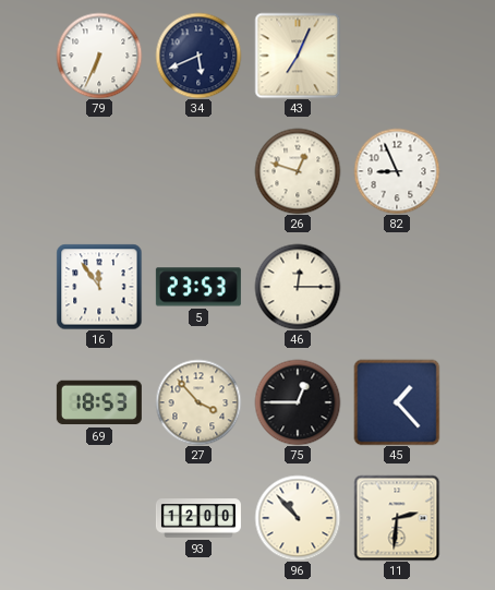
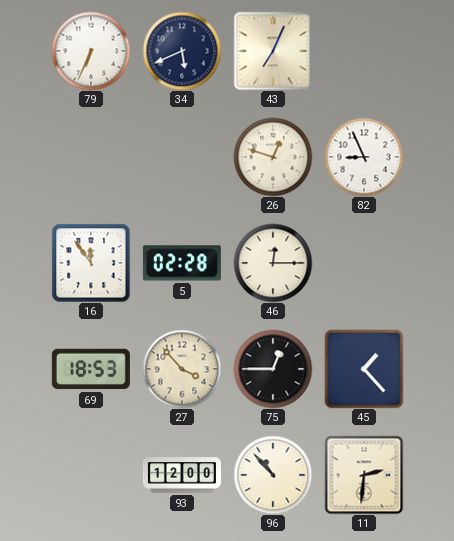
5: 23:53 -> 02:28
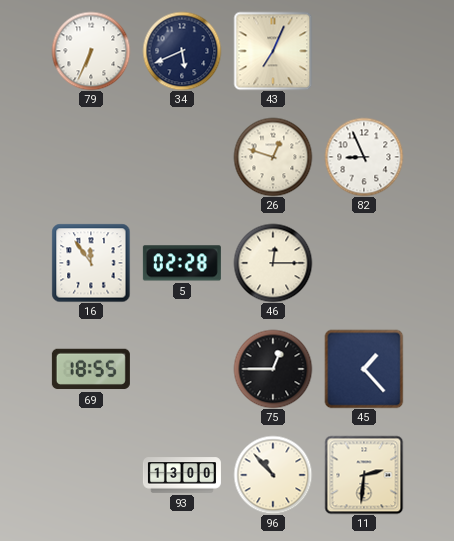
69: 18:53 -> 18:55
27: 3:53 -> none
93: 12:00 -> 13:00
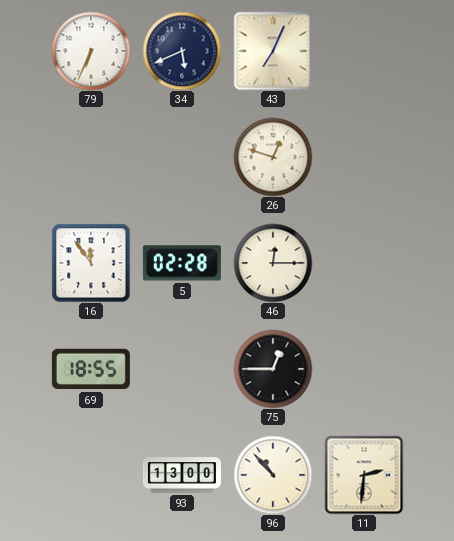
82: 8:56 -> none
45: 1:23 -> none
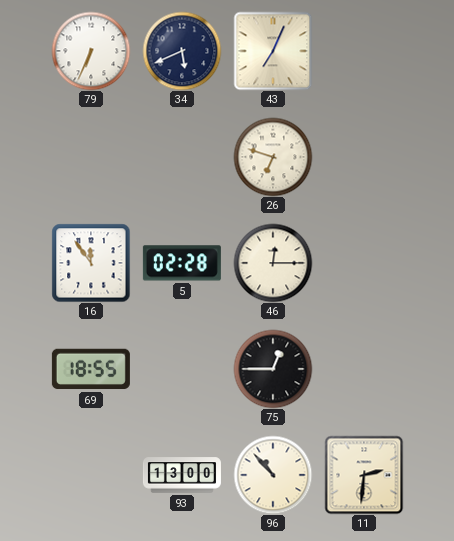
26: 12:48 -> 6:48
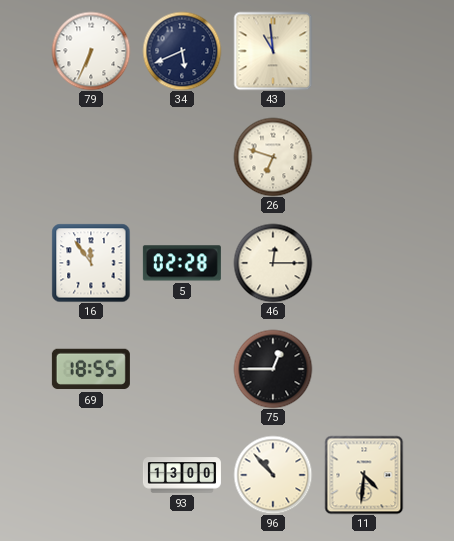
43: 7:04 -> 10:59
11: 2:31 -> 4:31
